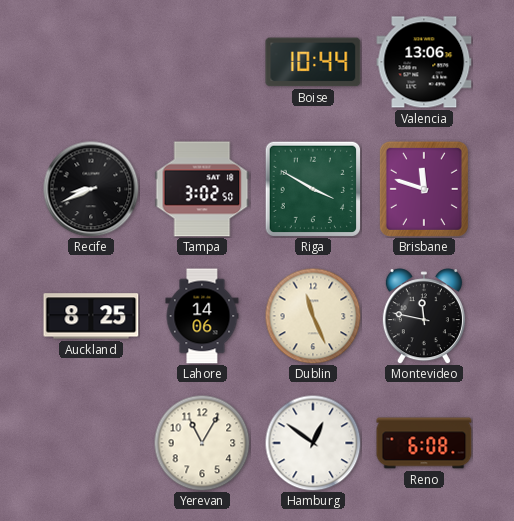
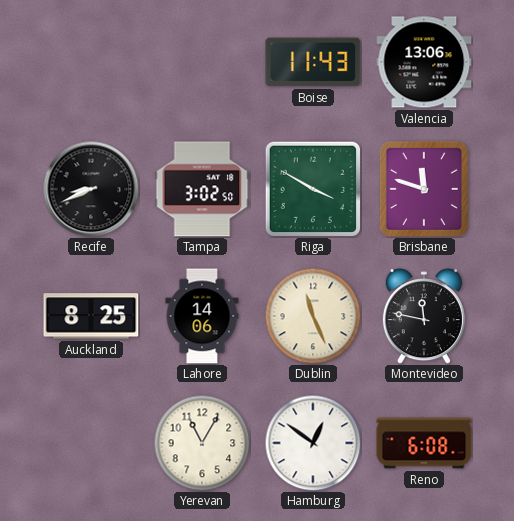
Boise: 10:44 -> 11:43
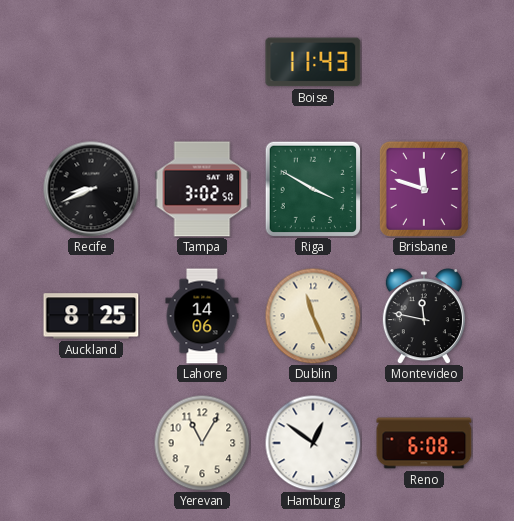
Valencia: 13:06 -> none
